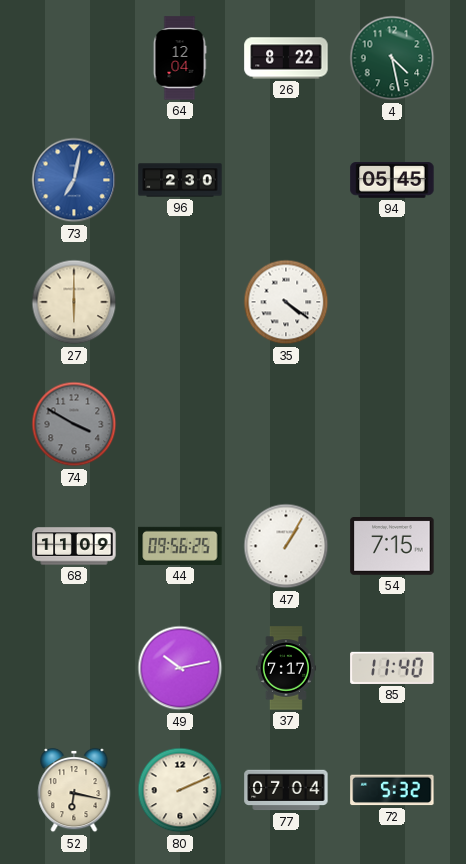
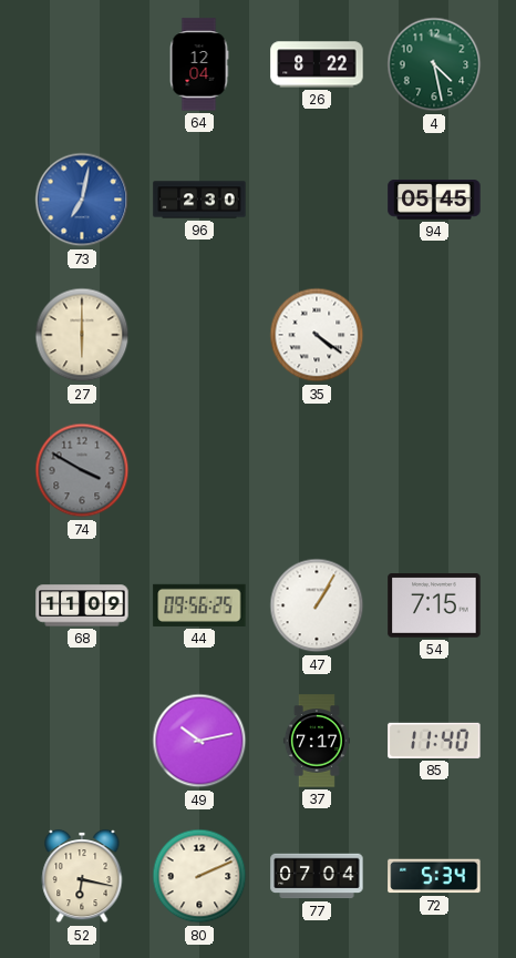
72: 5:32 -> 5:34
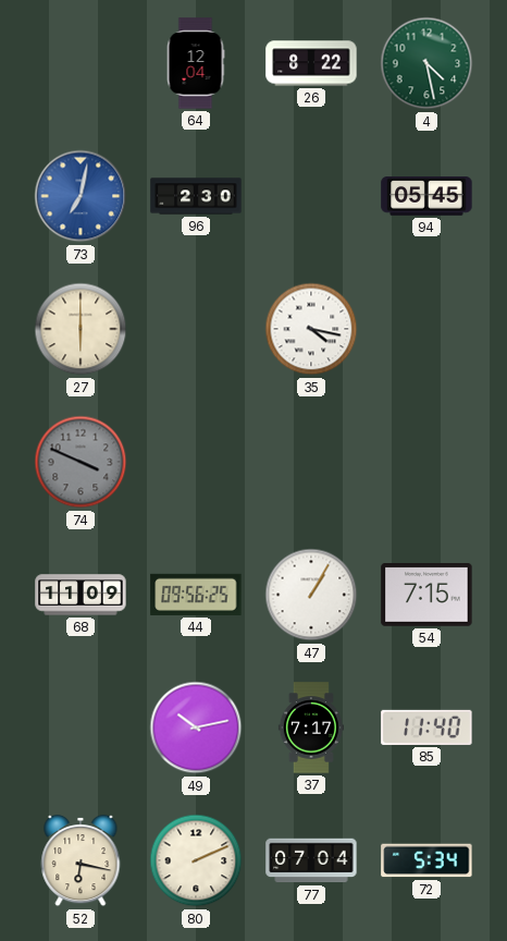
35: 4:21 -> 4:17
74: 3:50 -> 3:49
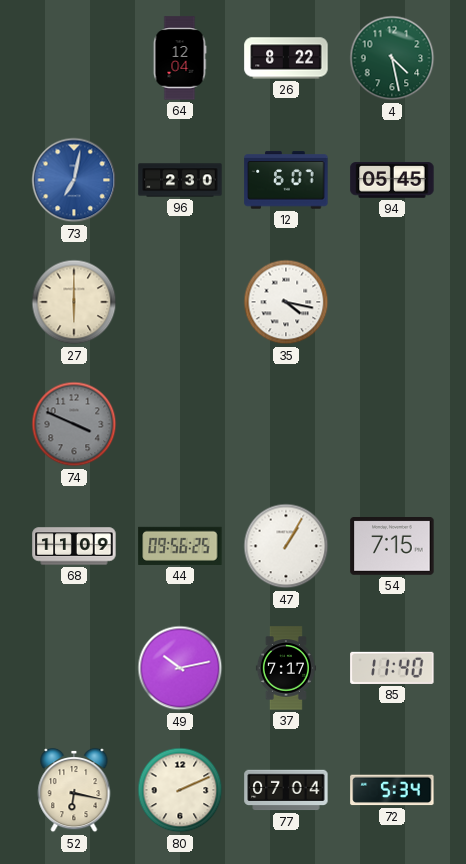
12: none -> 6:07
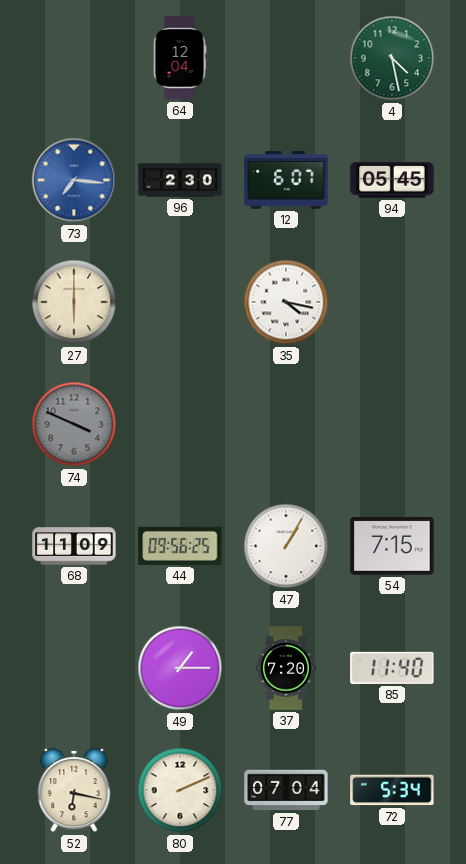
26: 8:22 -> none
73: 7:02 -> 7:16
49: 10:13 -> 1:15
37: 7:17 -> 7:20
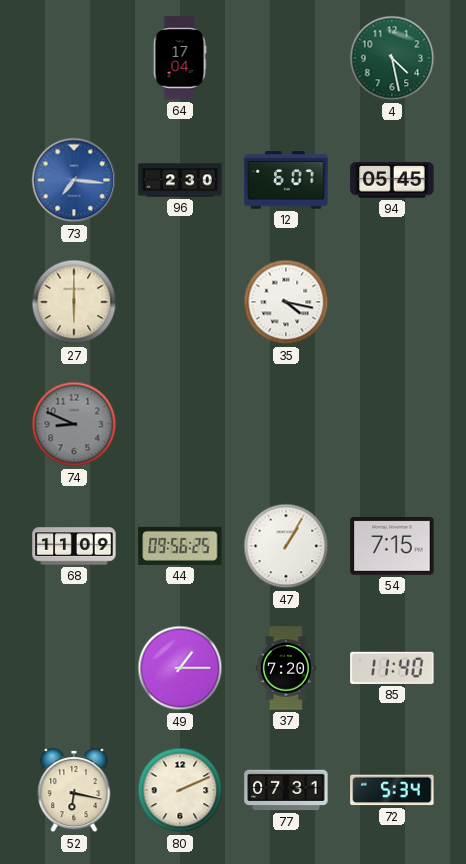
64: 12:04 -> 17:04
74: 3:49 -> 8:49
77: 07:04 -> 07:31
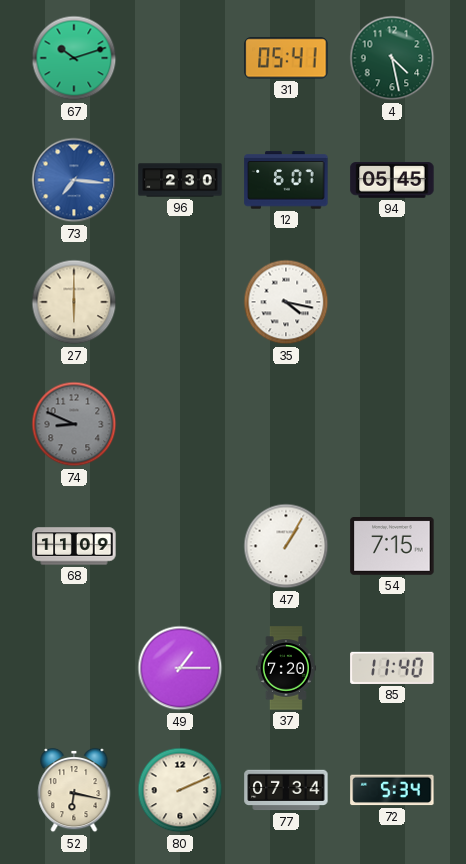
67: none -> 10:12
64: 17:04 -> none
31: none -> 05:41
44: 09:56 -> none
77: 07:31 -> 07:34
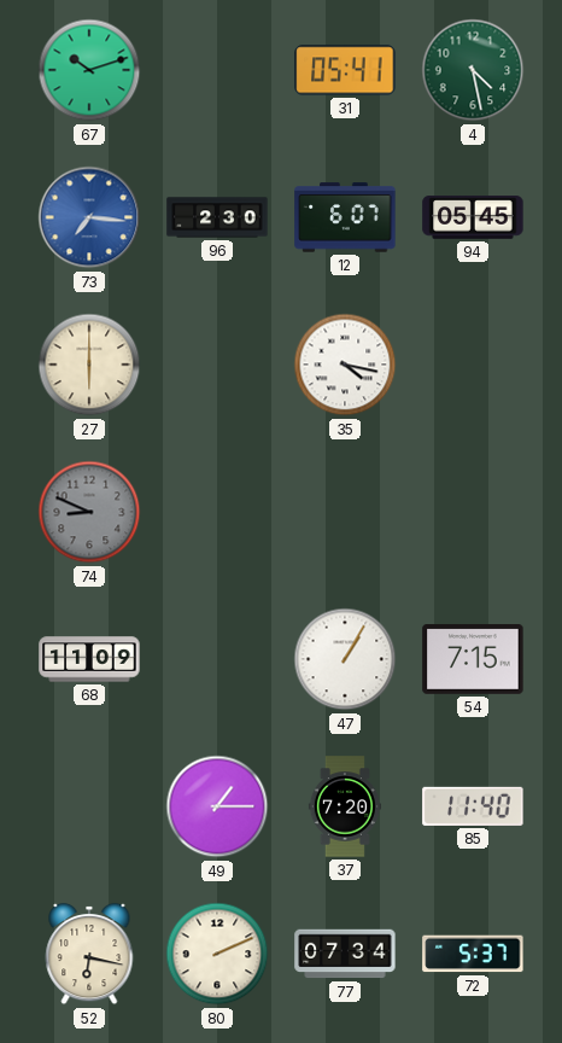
72: 5:34 -> 5:37
